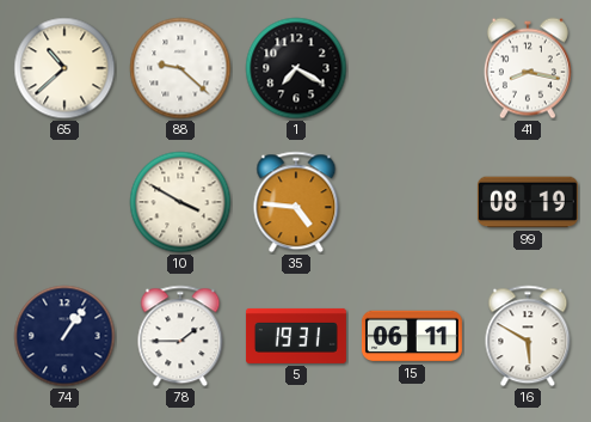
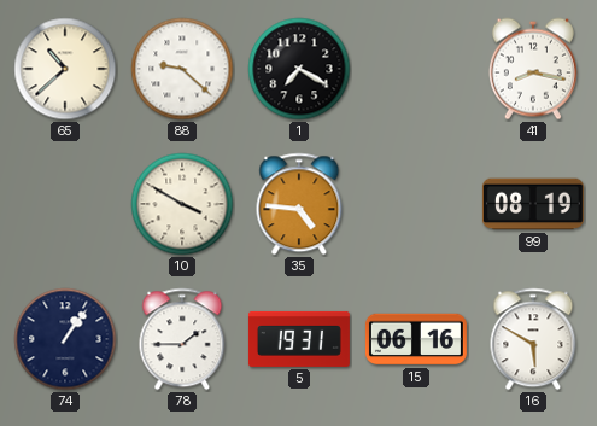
15: 06:11 -> 06:16
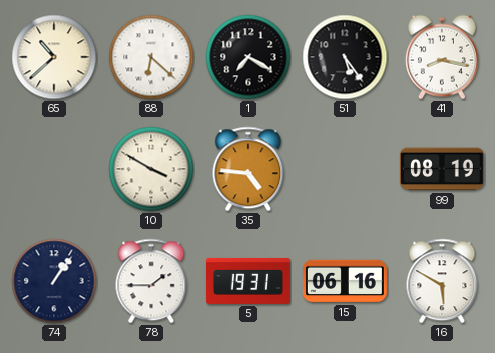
88: 9:22 -> 6:22
51: none -> 5:24
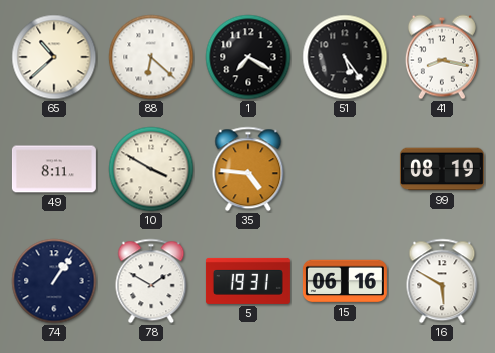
49: none -> 8:11
78: 1:45 -> 1:50
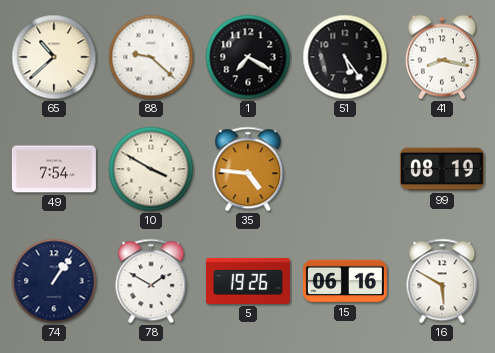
88: 6:22 -> 9:22
49: 8:11 -> 7:54
5: 19:31 -> 19:26
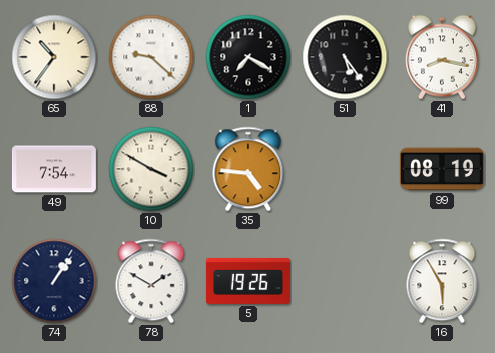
65: 10:38 -> 10:36
15: 06:16 -> none
16: 5:50 -> 5:55
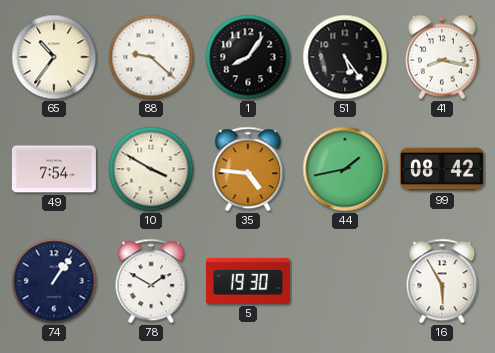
1: 7:20 -> 8:06
44: none -> 1:43
99: 08:19 -> 08:42
5: 19:26 -> 19:30
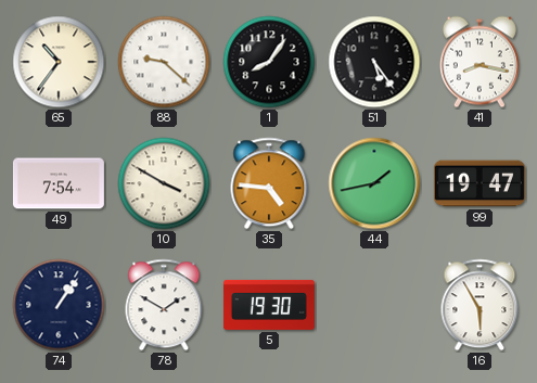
99: 08:42 -> 19:47
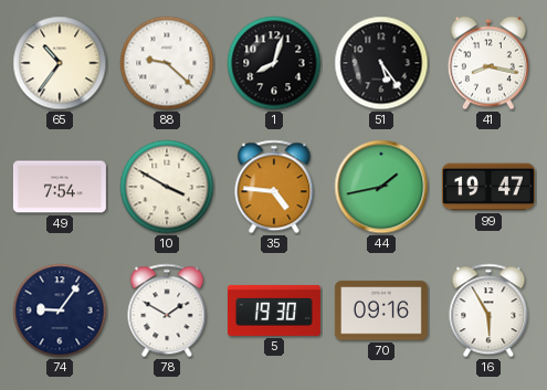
1: 8:06 -> 8:03
74: 1:06 -> 9:06
70: none -> 09:16
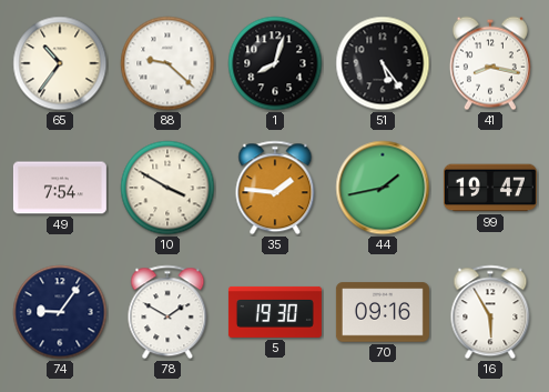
35: 4:46 -> 1:46
